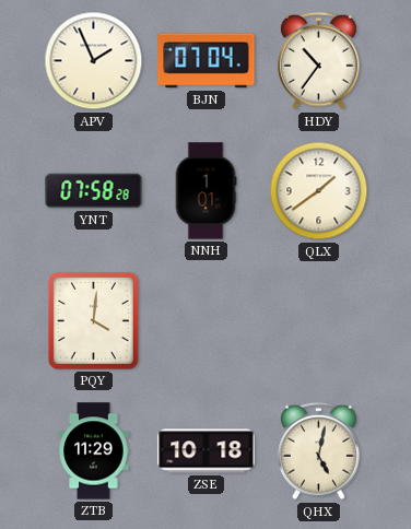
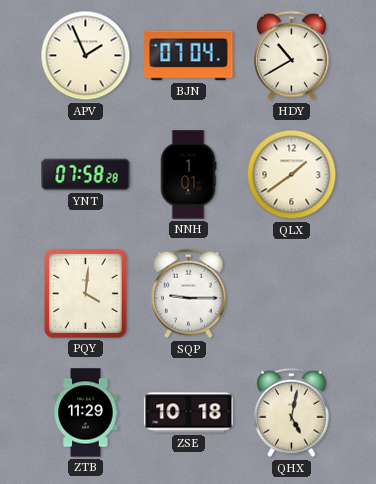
HDY: 10:36 -> 10:40
SQP: none -> 9:15
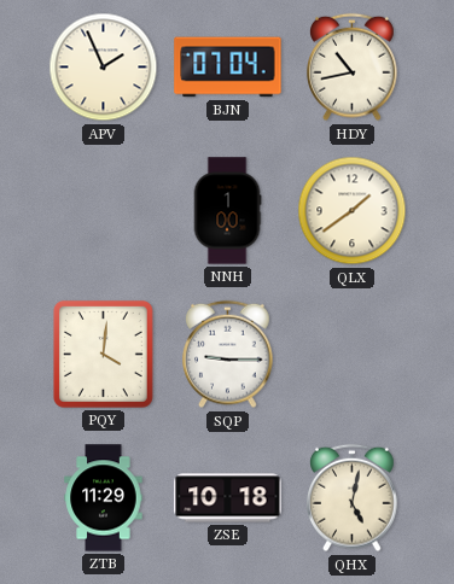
HDY: 10:40 -> 10:43
YNT: 07:58 -> none
NNH: 1:01 -> 1:00
